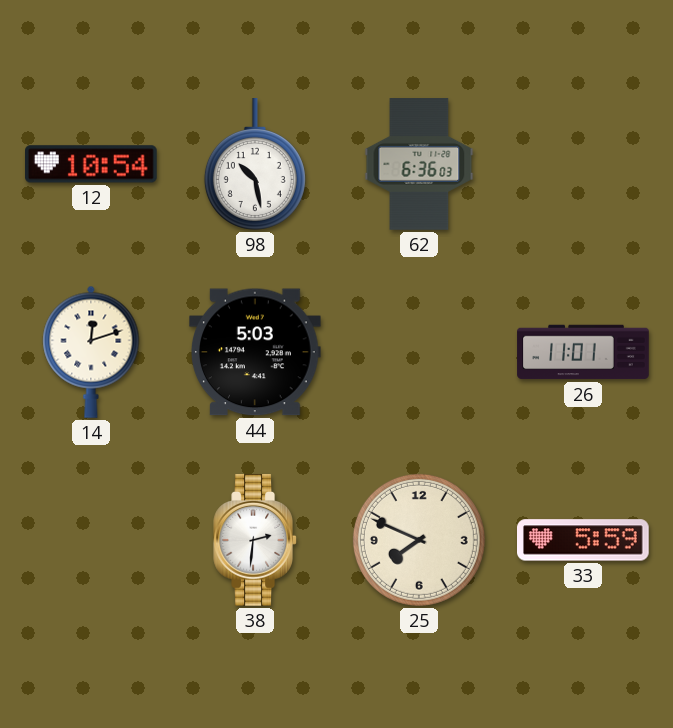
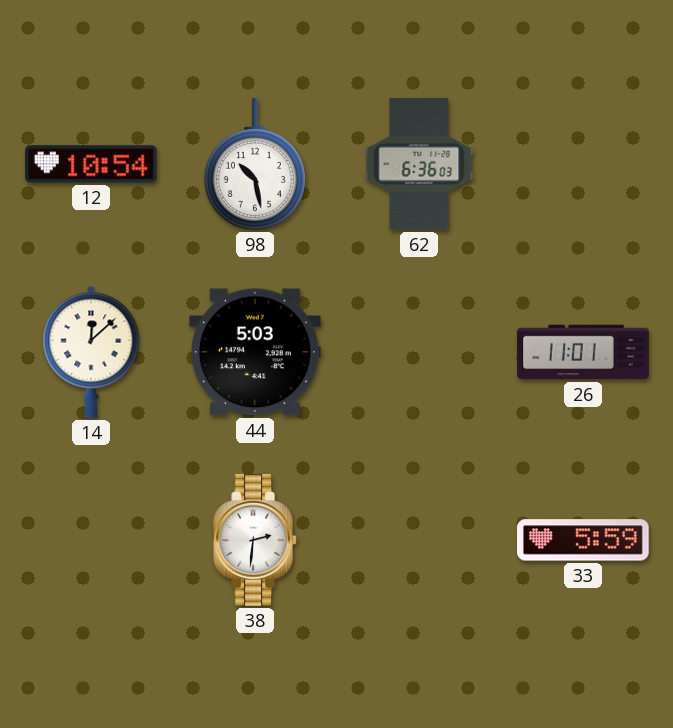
14: 12:12 -> 12:08
25: 7:49 -> none
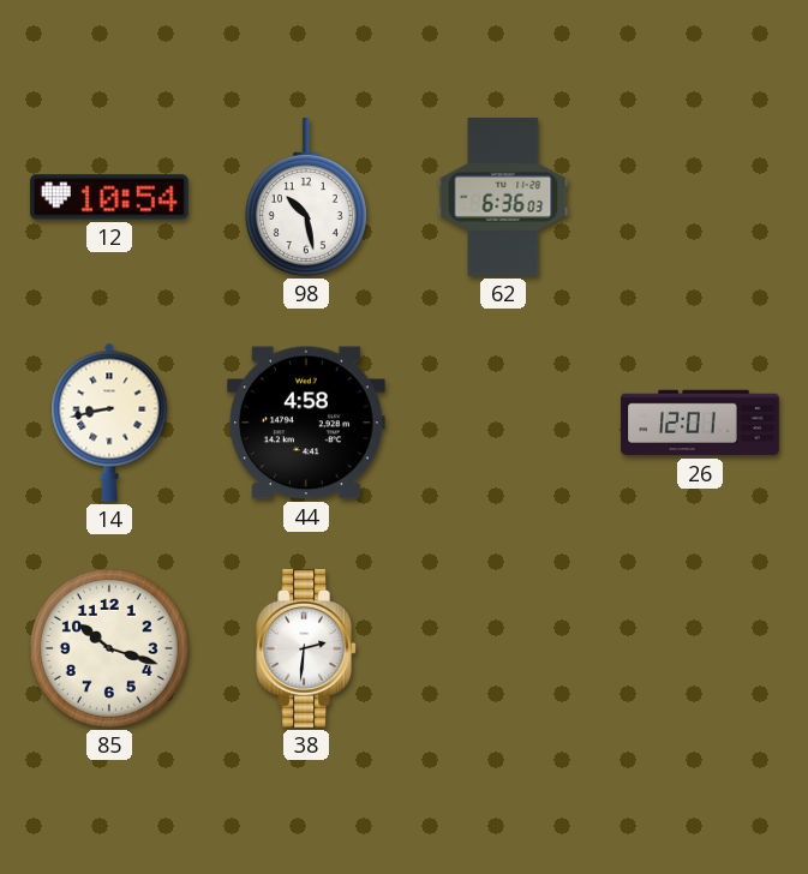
14: 12:08 -> 8:43
44: 5:03 -> 4:58
26: 11:01 -> 12:01
85: none -> 10:18
33: 5:59 -> none
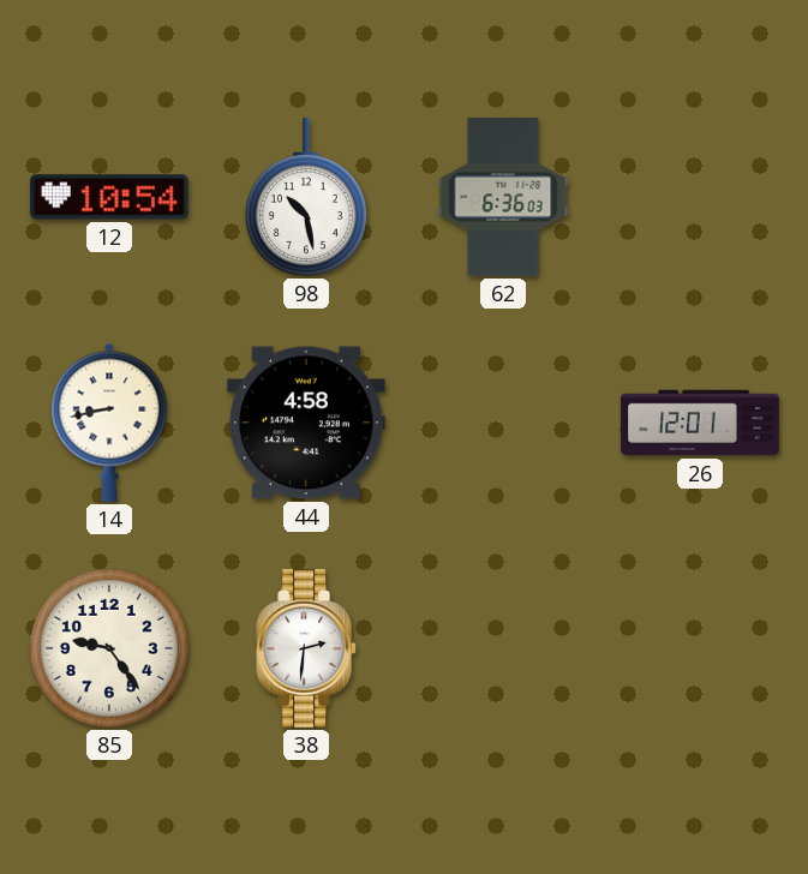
85: 10:18 -> 9:24
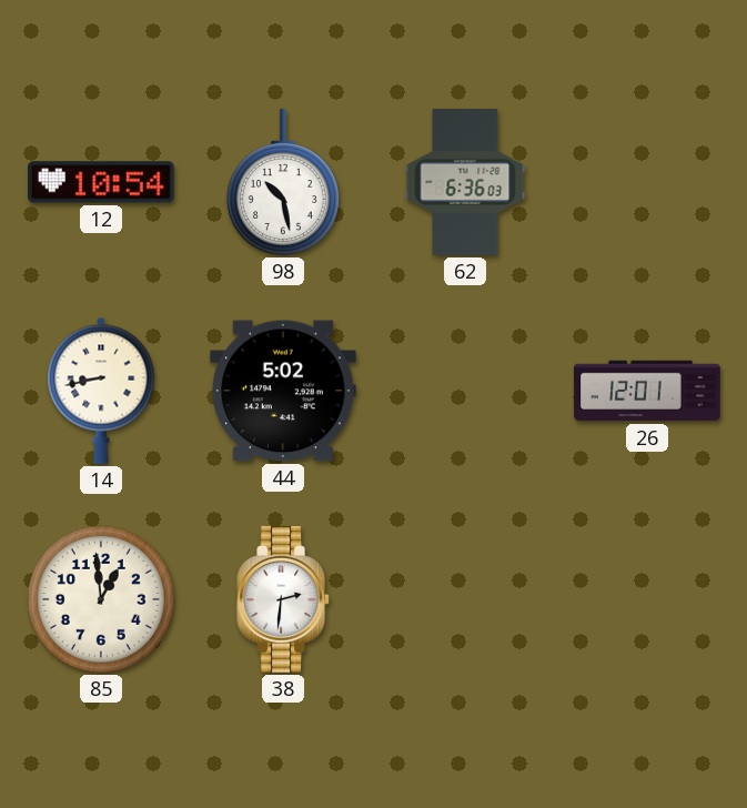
44: 4:58 -> 5:02
85: 9:24 -> 12:59
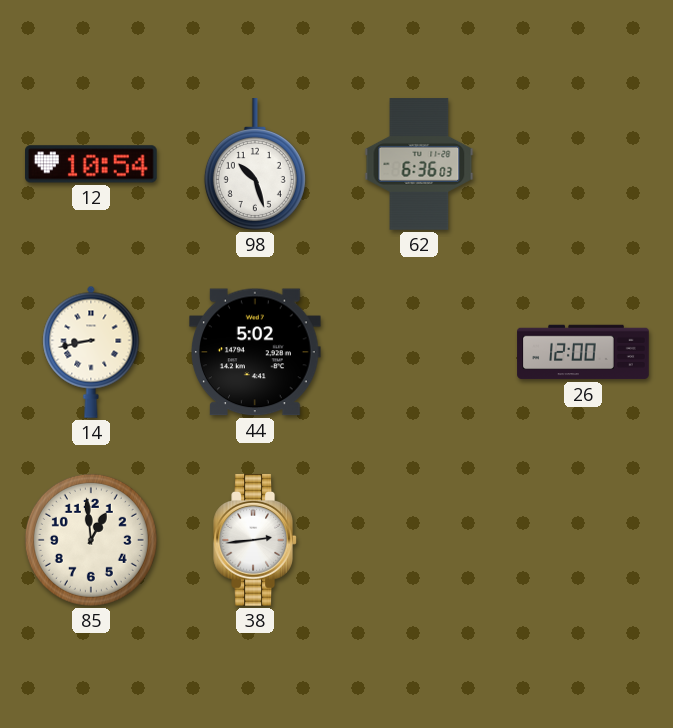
98: 10:28 -> 10:27
26: 12:01 -> 12:00
38: 2:31 -> 2:44
